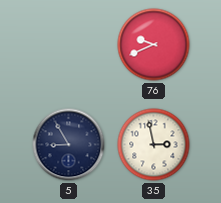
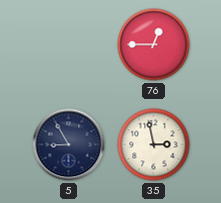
76: 9:41 -> 12:45
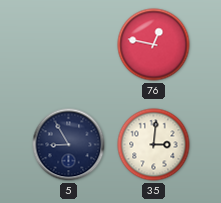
76: 12:45 -> 12:47
35: 2:58 -> 3:01
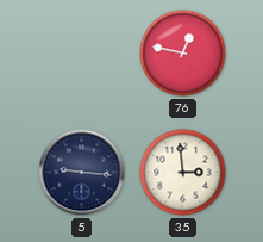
5: 8:55 -> 9:16
35: 3:01 -> 2:59
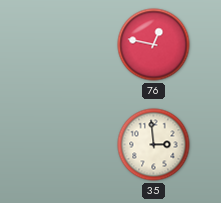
5: 9:16 -> none
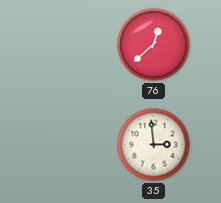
76: 12:47 -> 12:38
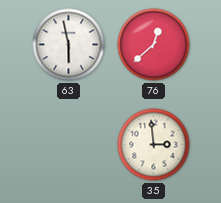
63: none -> 5:58
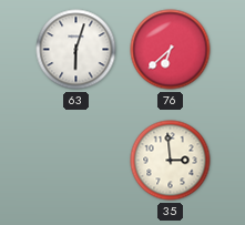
63: 5:58 -> 6:03
76: 12:38 -> 6:38
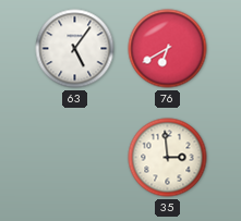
63: 6:03 -> 5:06
76: 6:38 -> 6:40
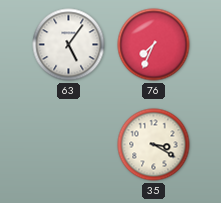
76: 6:40 -> 7:34
35: 2:59 -> 3:20
